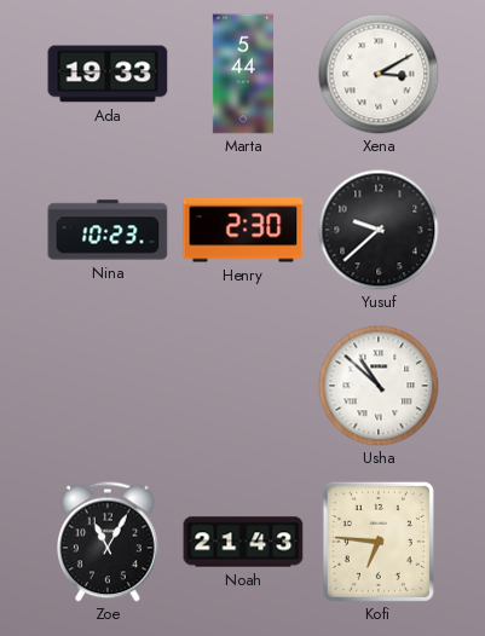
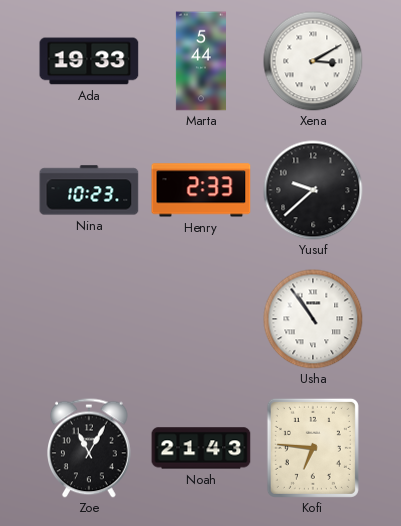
Henry: 2:30 -> 2:33
Usha: 10:52 -> 10:54
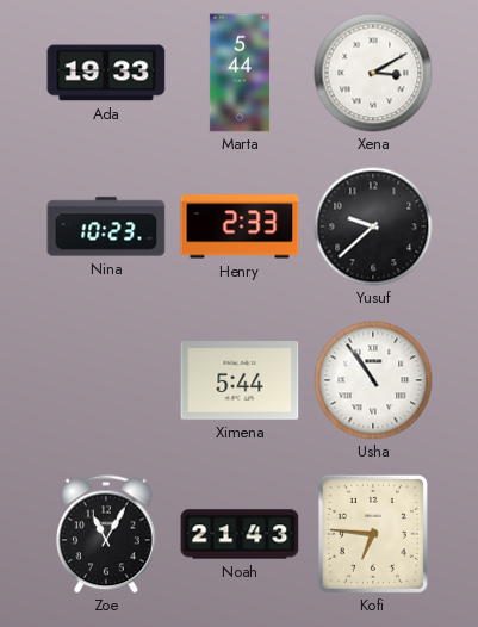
Ximena: none -> 5:44
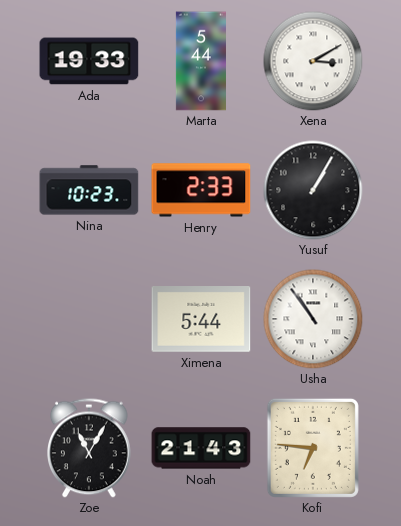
Yusuf: 9:38 -> 1:05
